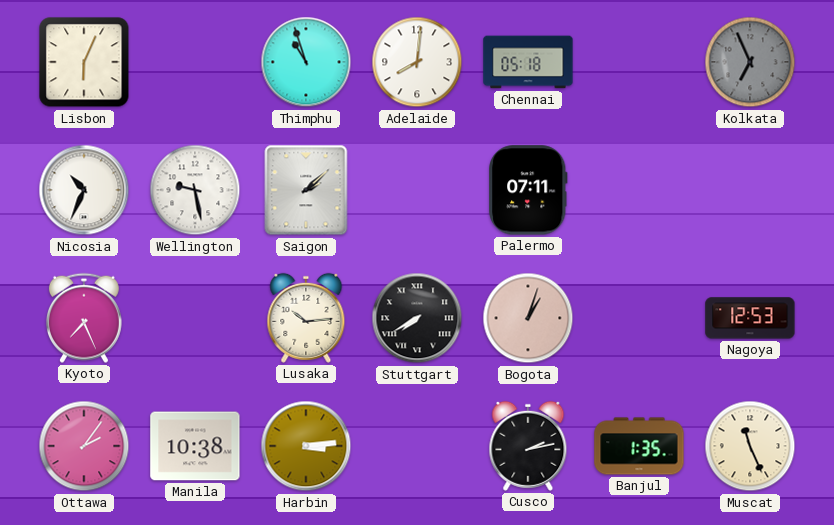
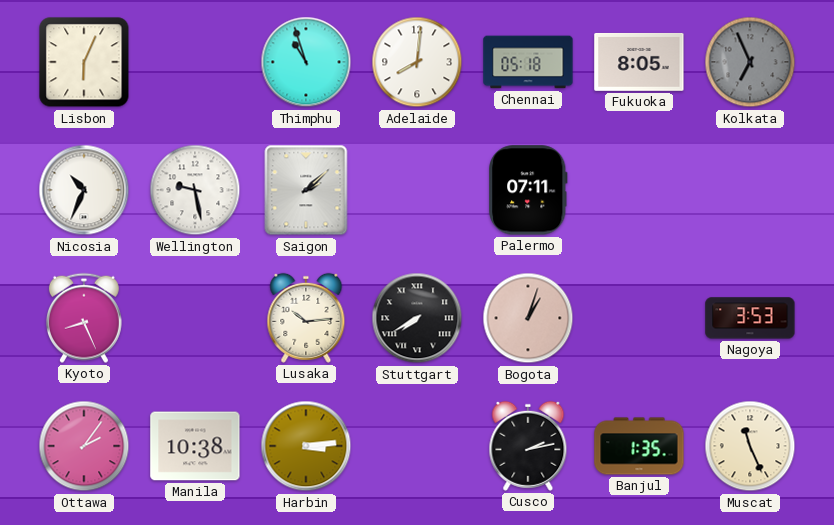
Fukuoka: none -> 8:05
Kyoto: 7:26 -> 8:26
Nagoya: 12:53 -> 3:53
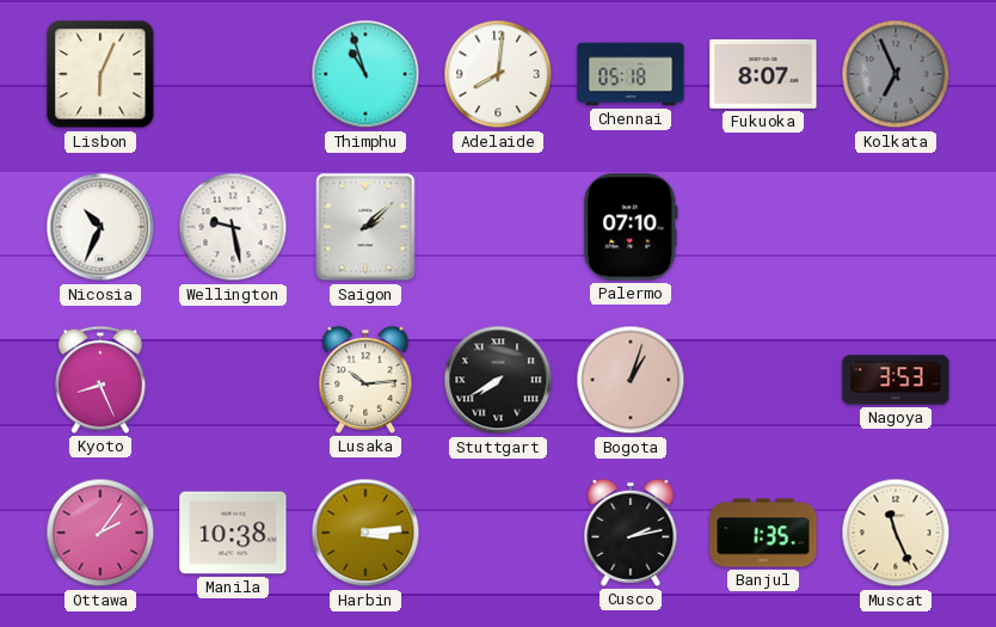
Fukuoka: 8:05 -> 8:07
Palermo: 07:11 -> 07:10
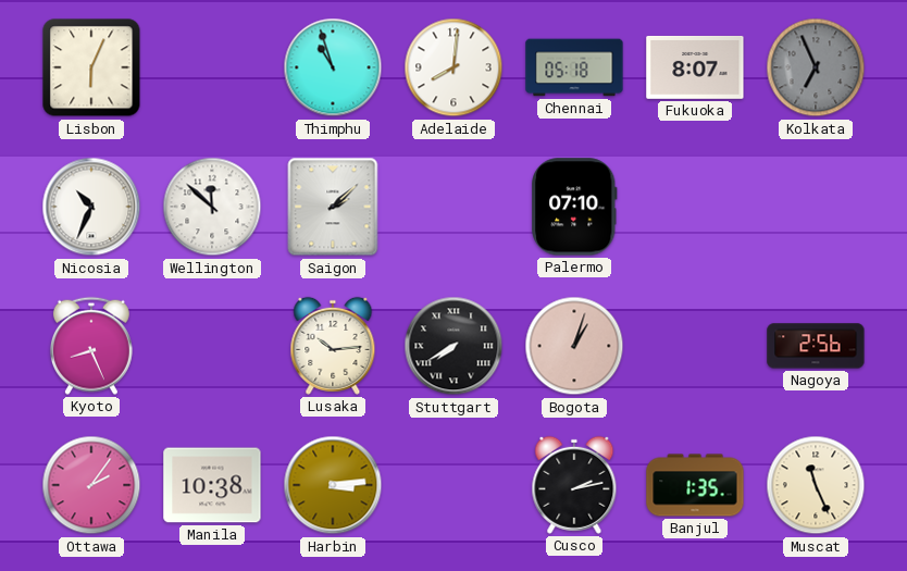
Wellington: 9:28 -> 11:52
Nagoya: 3:53 -> 2:56
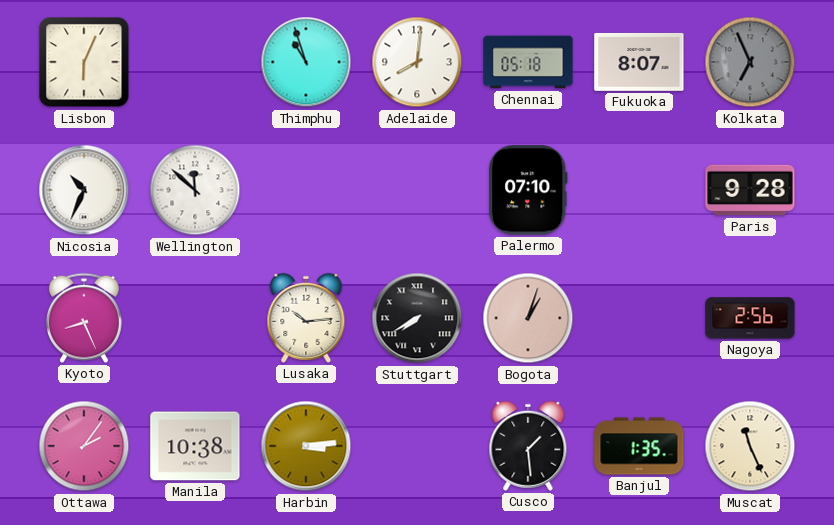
Saigon: 2:08 -> none
Paris: none -> 9:28
Cusco: 2:13 -> 1:29
